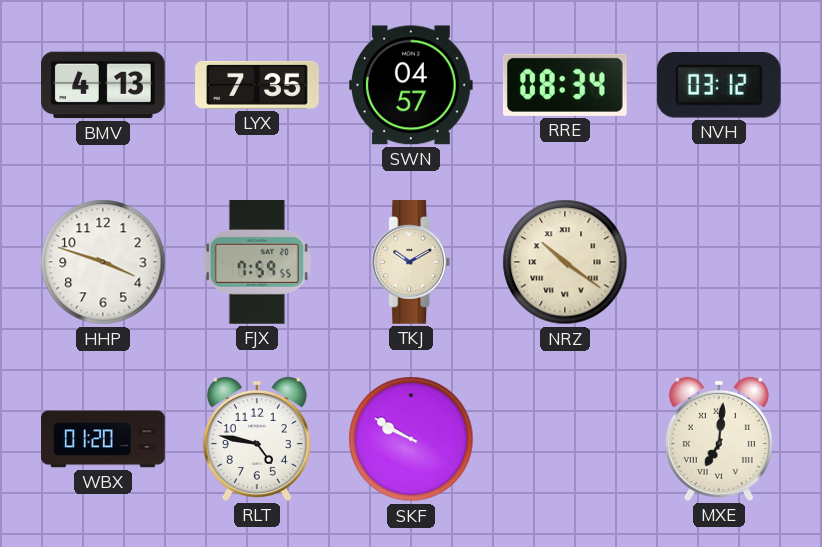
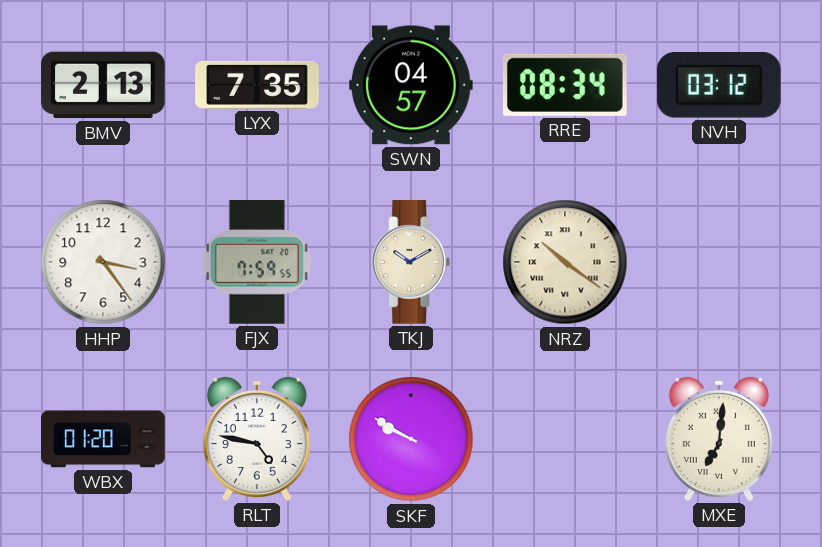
BMV: 4:13 -> 2:13
HHP: 3:48 -> 3:24
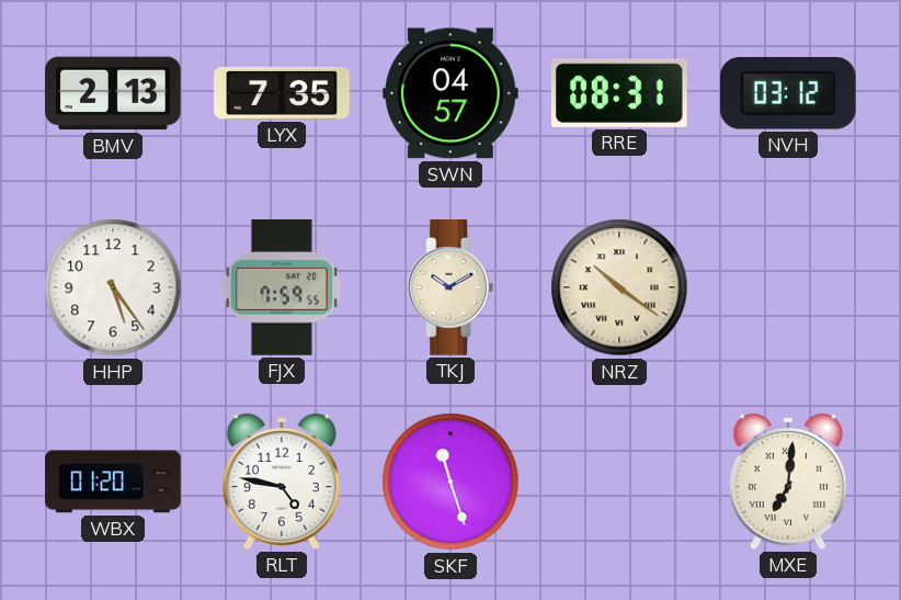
RRE: 08:34 -> 08:31
HHP: 3:24 -> 5:24
SKF: 9:50 -> 11:27
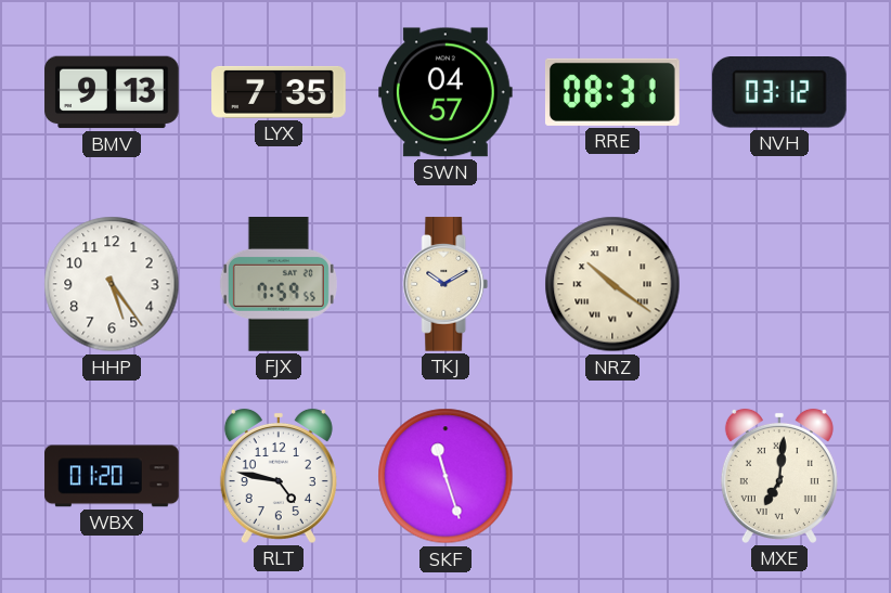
BMV: 2:13 -> 9:13
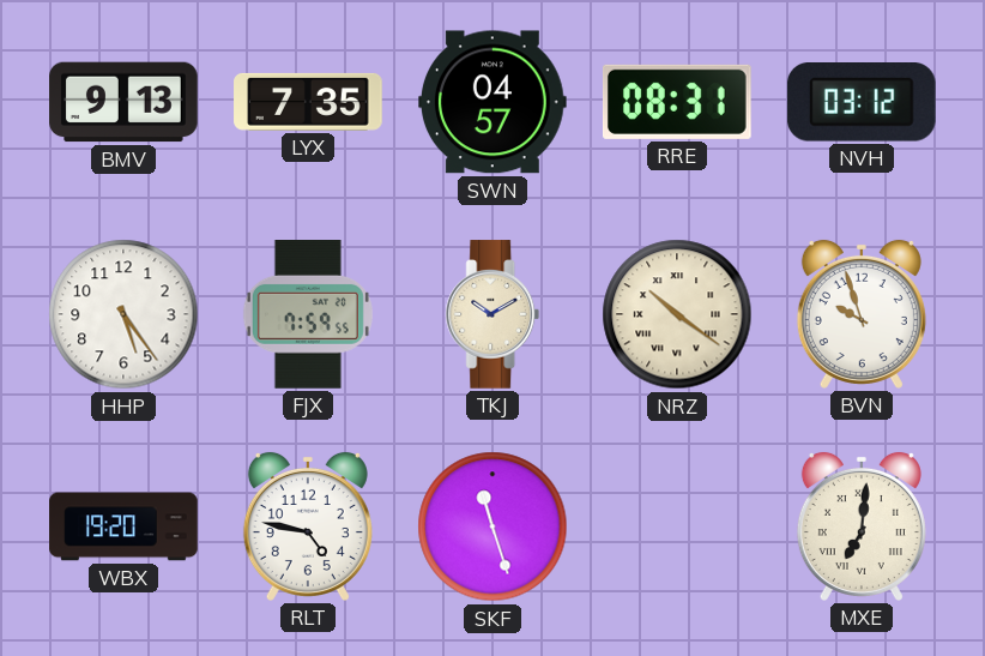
BVN: none -> 9:57
WBX: 01:20 -> 19:20
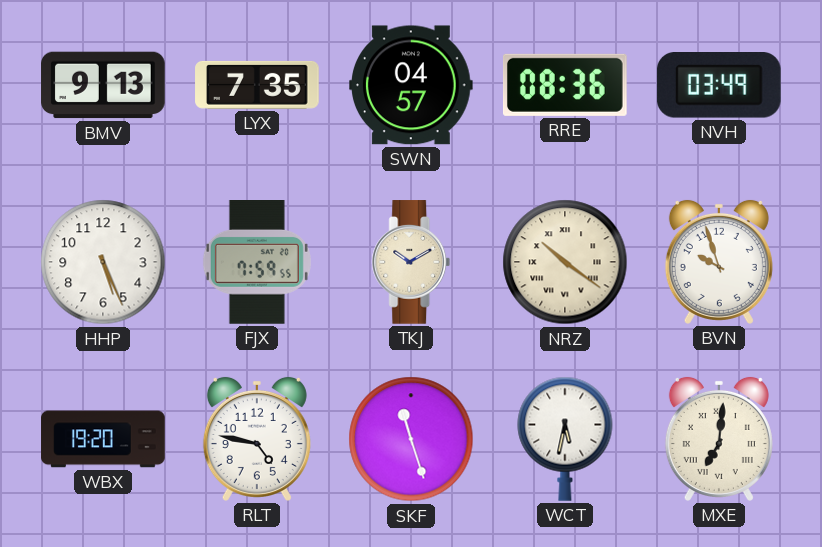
RRE: 08:31 -> 08:36
NVH: 03:12 -> 03:49
HHP: 5:24 -> 5:26
WCT: none -> 5:32
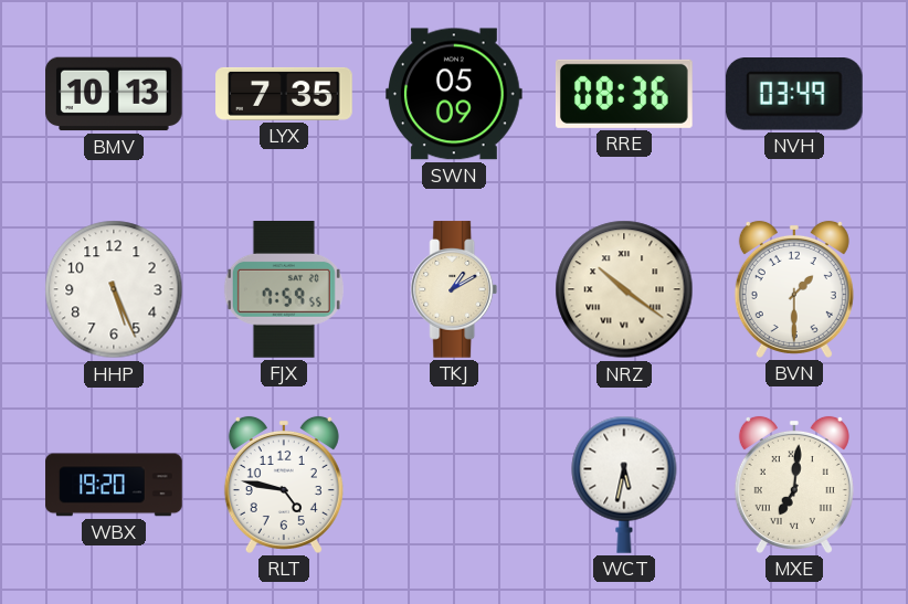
BMV: 9:13 -> 10:13
SWN: 04:57 -> 05:09
TKJ: 10:10 -> 1:10
BVN: 9:57 -> 1:30
SKF: 11:27 -> none
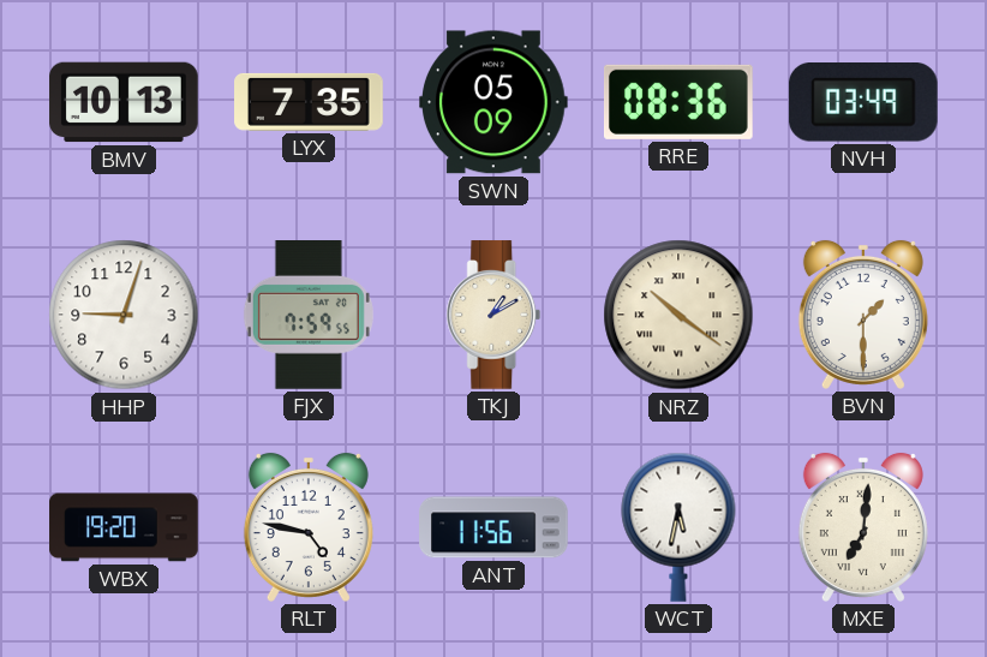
HHP: 5:26 -> 9:03
ANT: none -> 11:56
